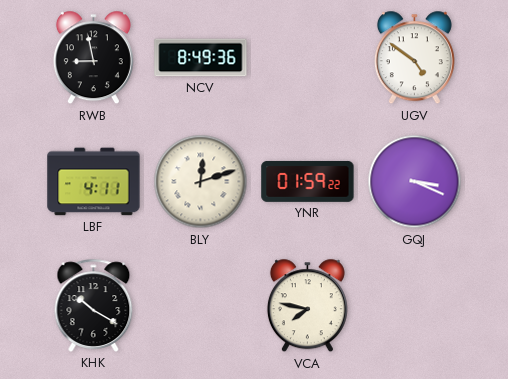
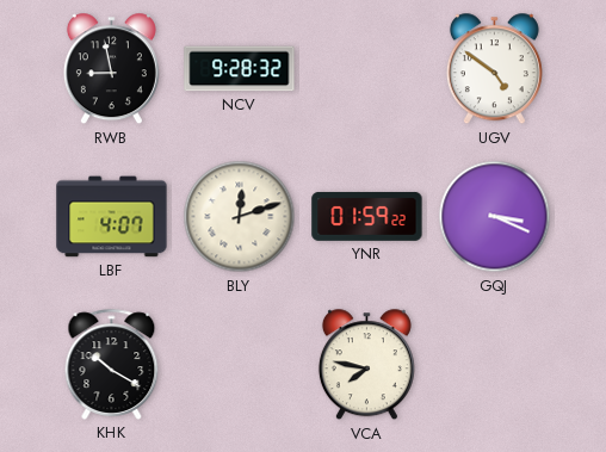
NCV: 8:49 -> 9:28
LBF: 4:11 -> 4:07
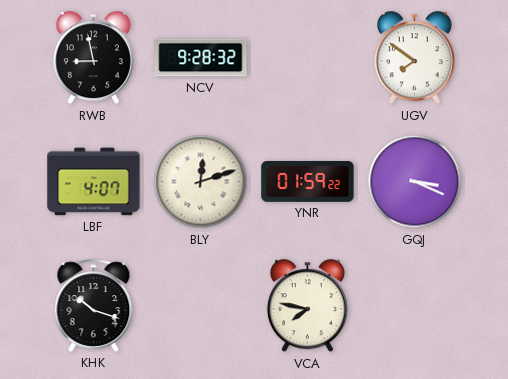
UGV: 4:51 -> 7:51
KHK: 10:20 -> 10:18
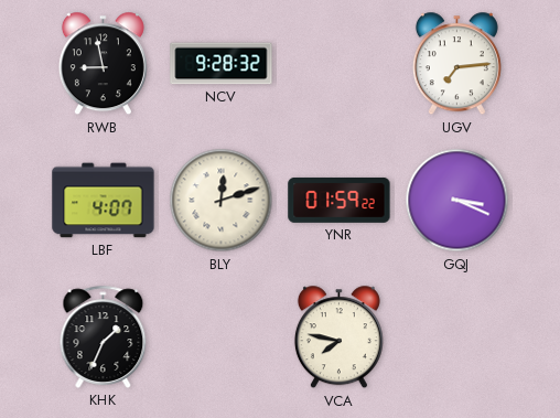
UGV: 7:51 -> 7:14
KHK: 10:18 -> 1:34
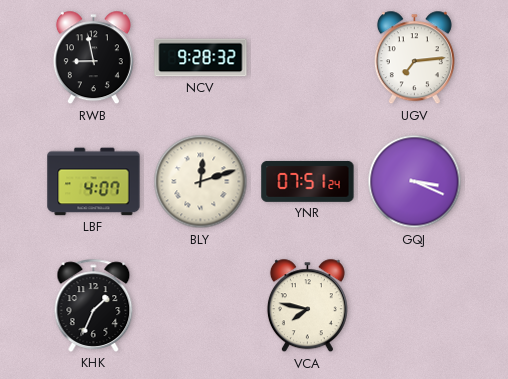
YNR: 01:59 -> 07:51
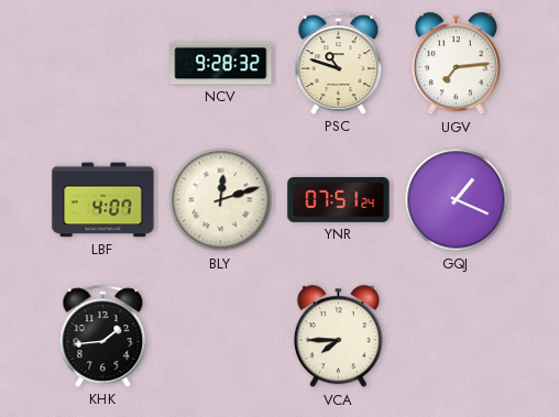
RWB: 8:58 -> none
PSC: none -> 10:48
GQJ: 3:19 -> 1:19
KHK: 1:34 -> 1:44
VCA: 7:47 -> 7:45
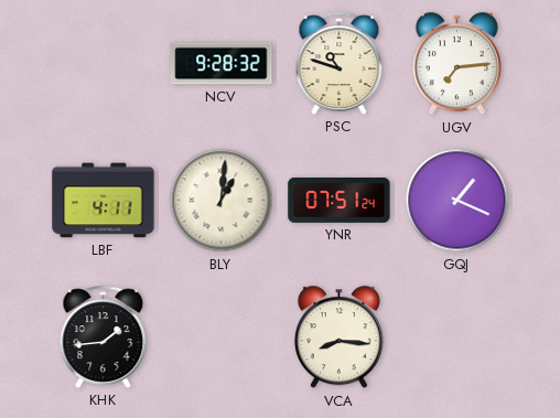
LBF: 4:07 -> 4:11
BLY: 12:12 -> 1:01
VCA: 7:45 -> 8:16
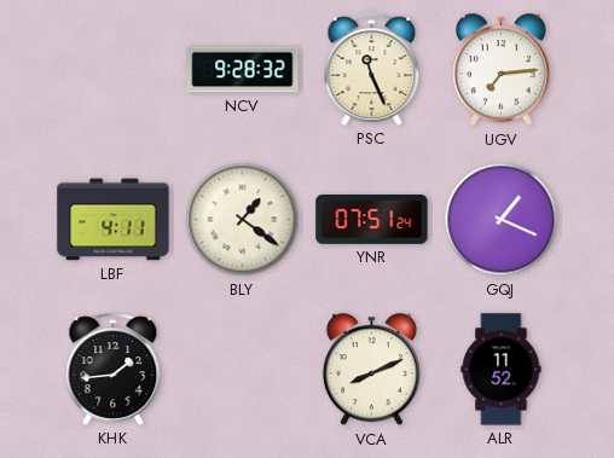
PSC: 10:48 -> 11:26
BLY: 1:01 -> 1:21
VCA: 8:16 -> 8:11
ALR: none -> 11:52
